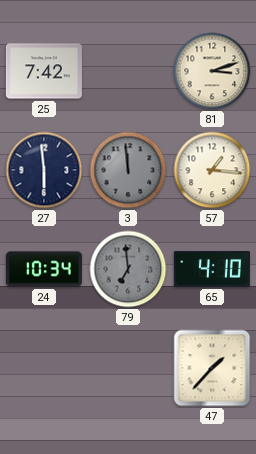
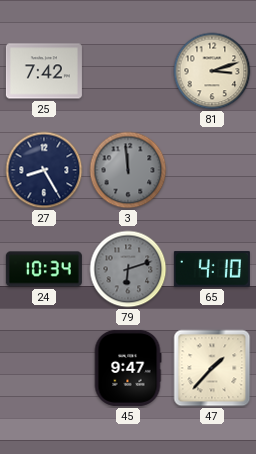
27: 5:59 -> 8:25
57: 1:16 -> none
79: 6:59 -> 6:12
45: none -> 9:47
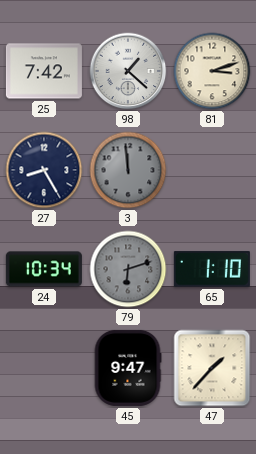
98: none -> 1:22
65: 4:10 -> 1:10
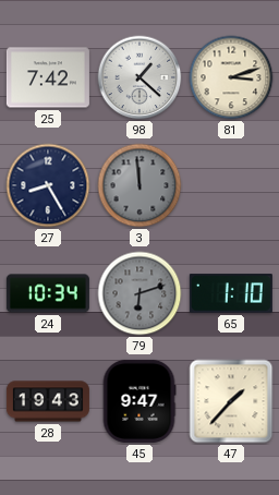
28: none -> 19:43
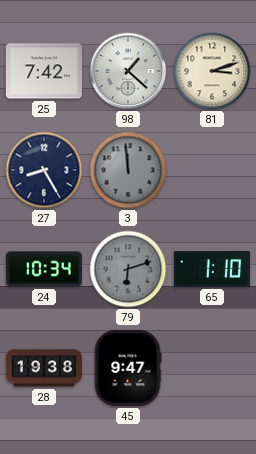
28: 19:43 -> 19:38
47: 1:37 -> none
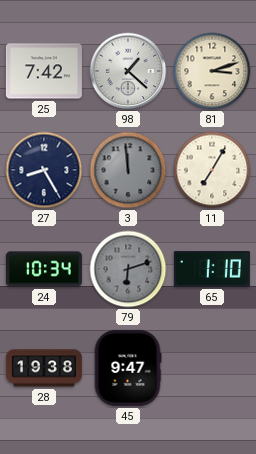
11: none -> 7:05
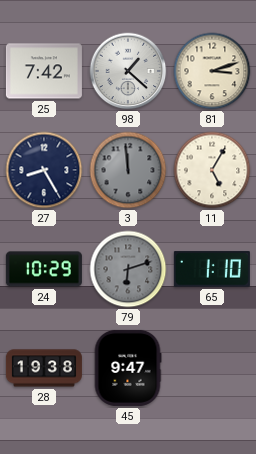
11: 7:05 -> 5:05
24: 10:34 -> 10:29
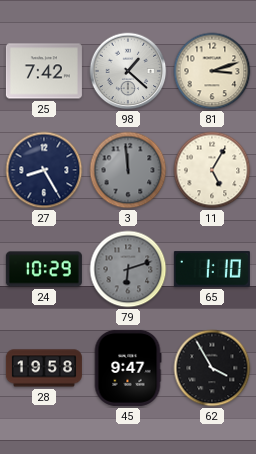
28: 19:38 -> 19:58
62: none -> 3:55
